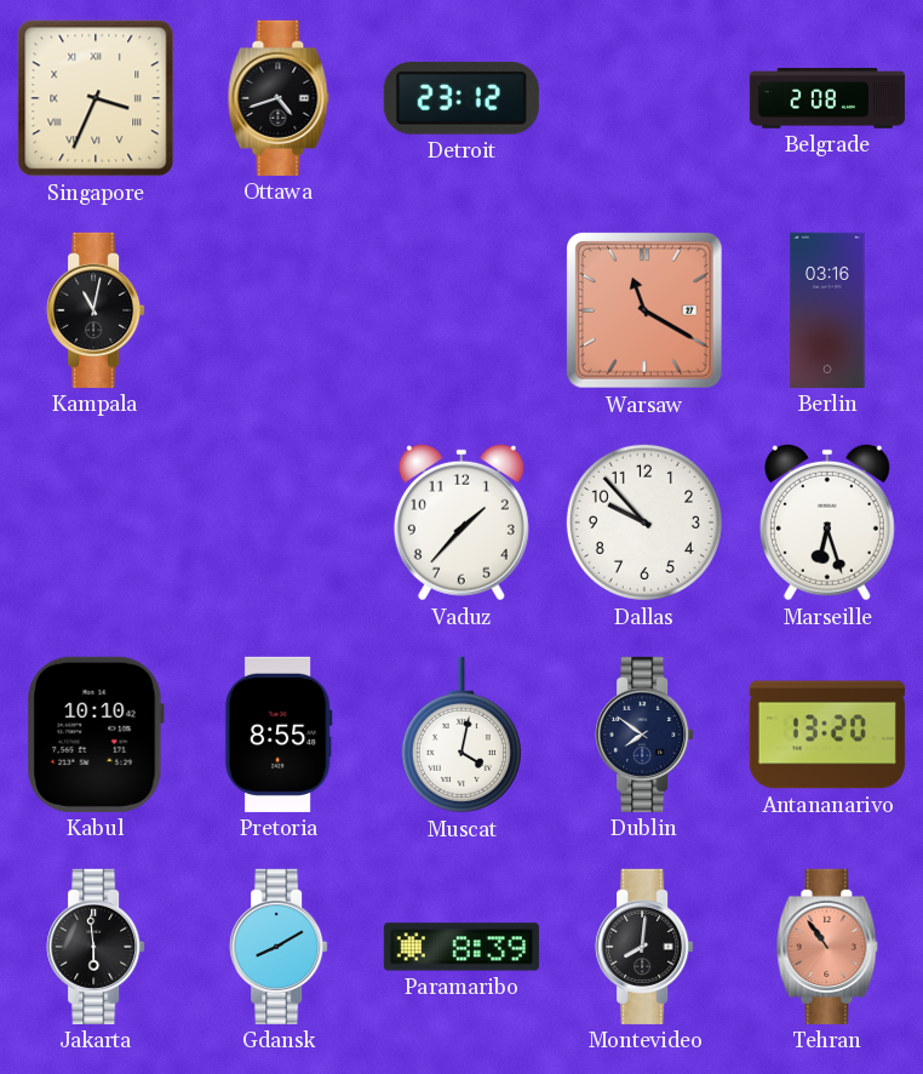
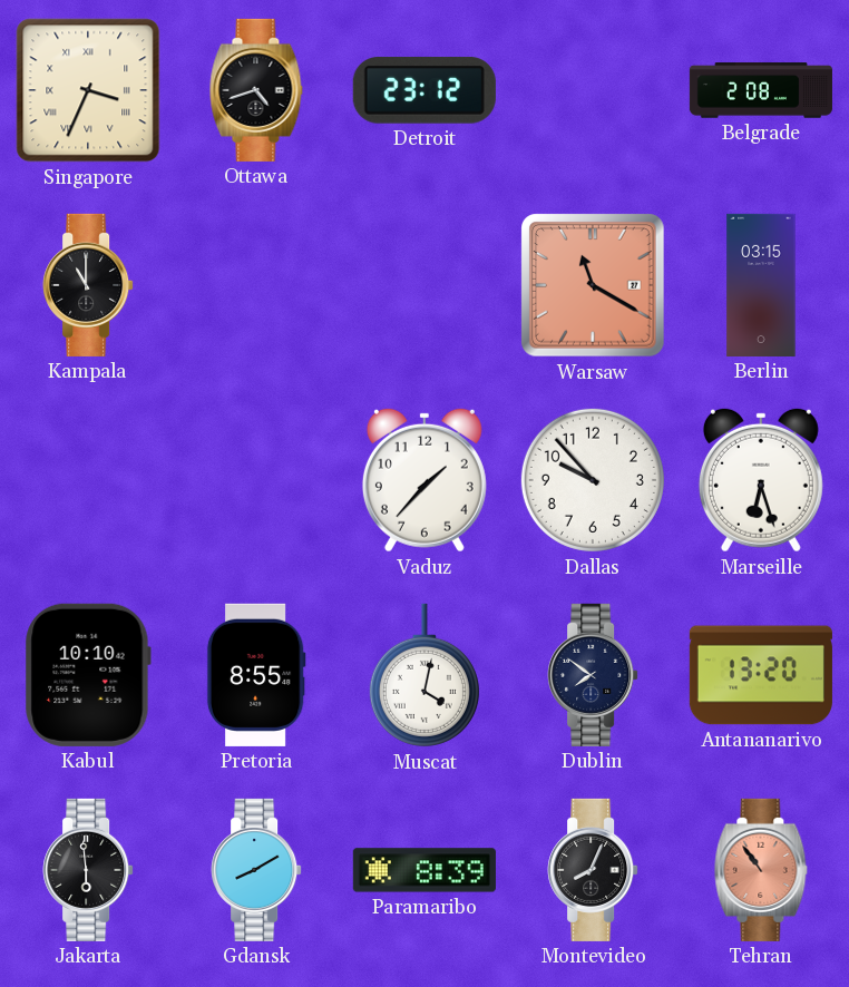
Kampala: 11:02 -> 11:00
Berlin: 03:16 -> 03:15
Montevideo: 8:01 -> 8:04
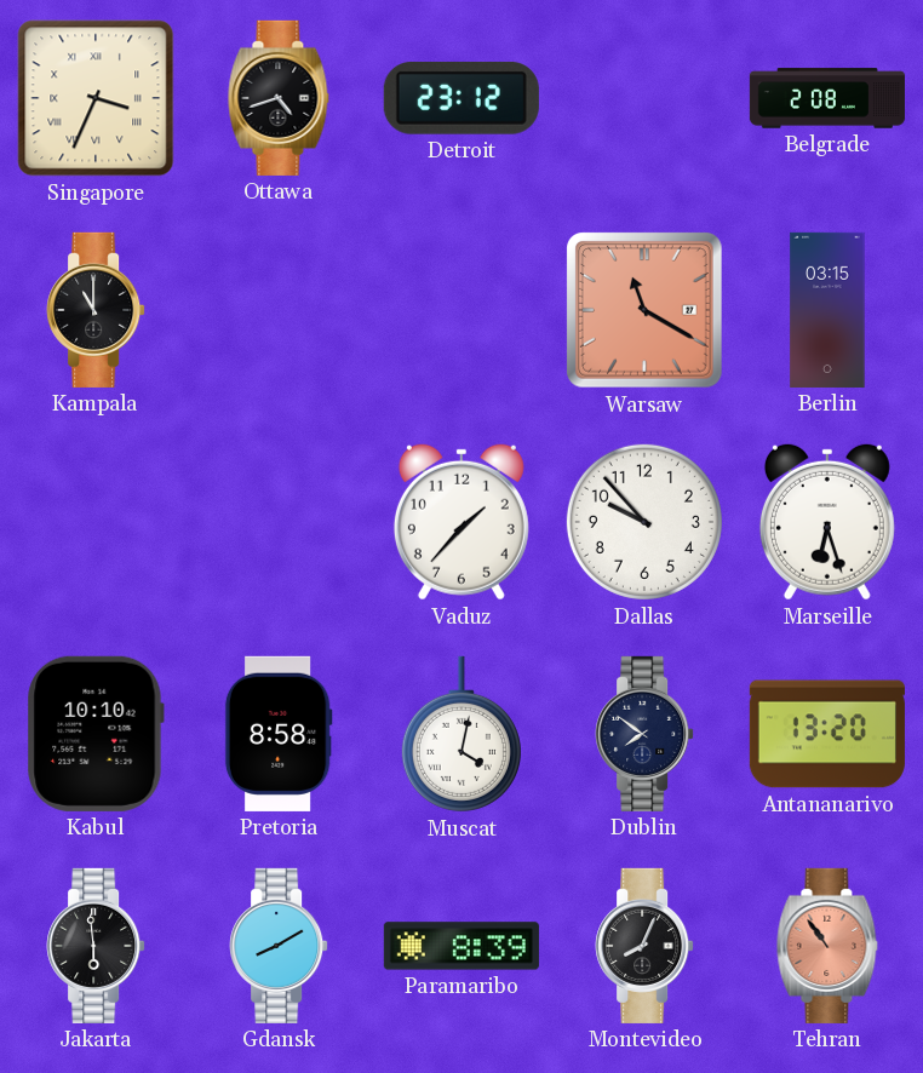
Pretoria: 8:55 -> 8:58
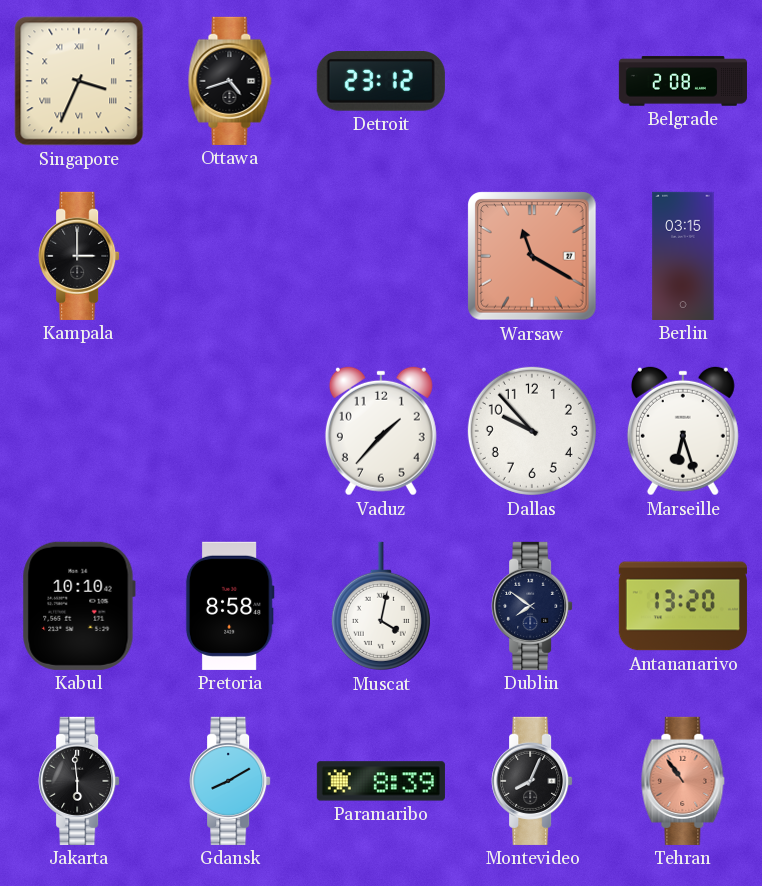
Kampala: 11:00 -> 3:00
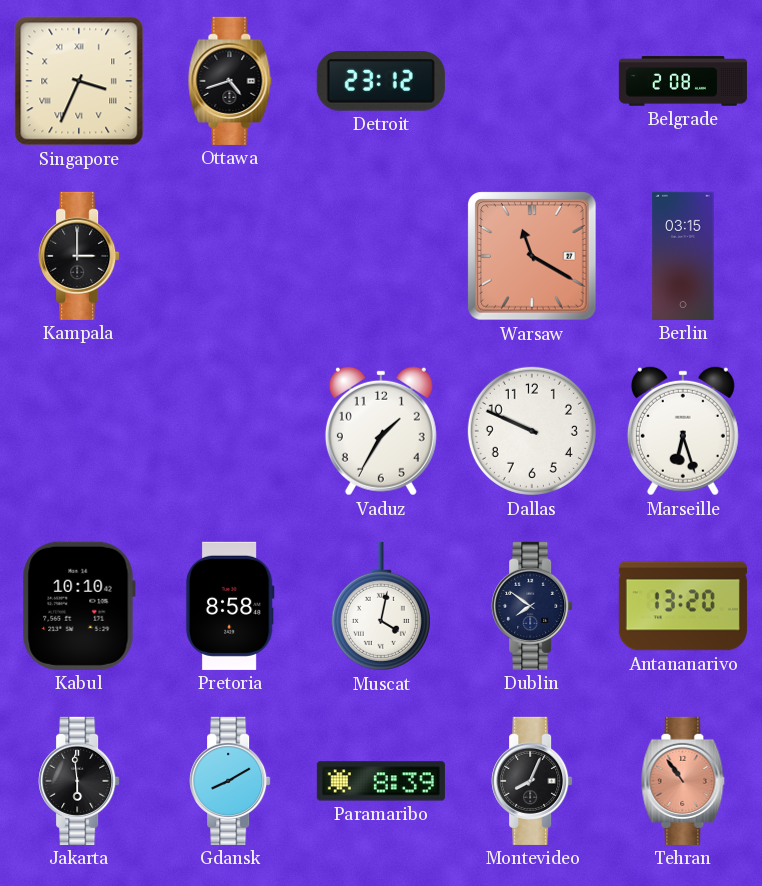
Vaduz: 1:37 -> 1:35
Dallas: 9:53 -> 9:49
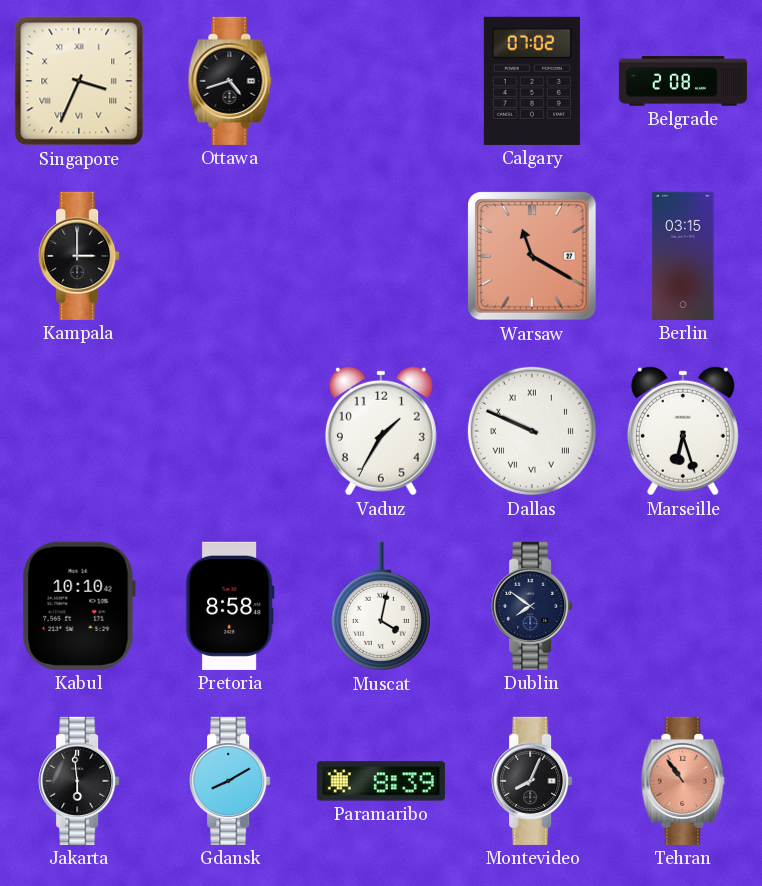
Detroit: 23:12 -> none
Calgary: none -> 07:02
Dallas numerals: Arabic -> Roman
Antananarivo: 13:20 -> none
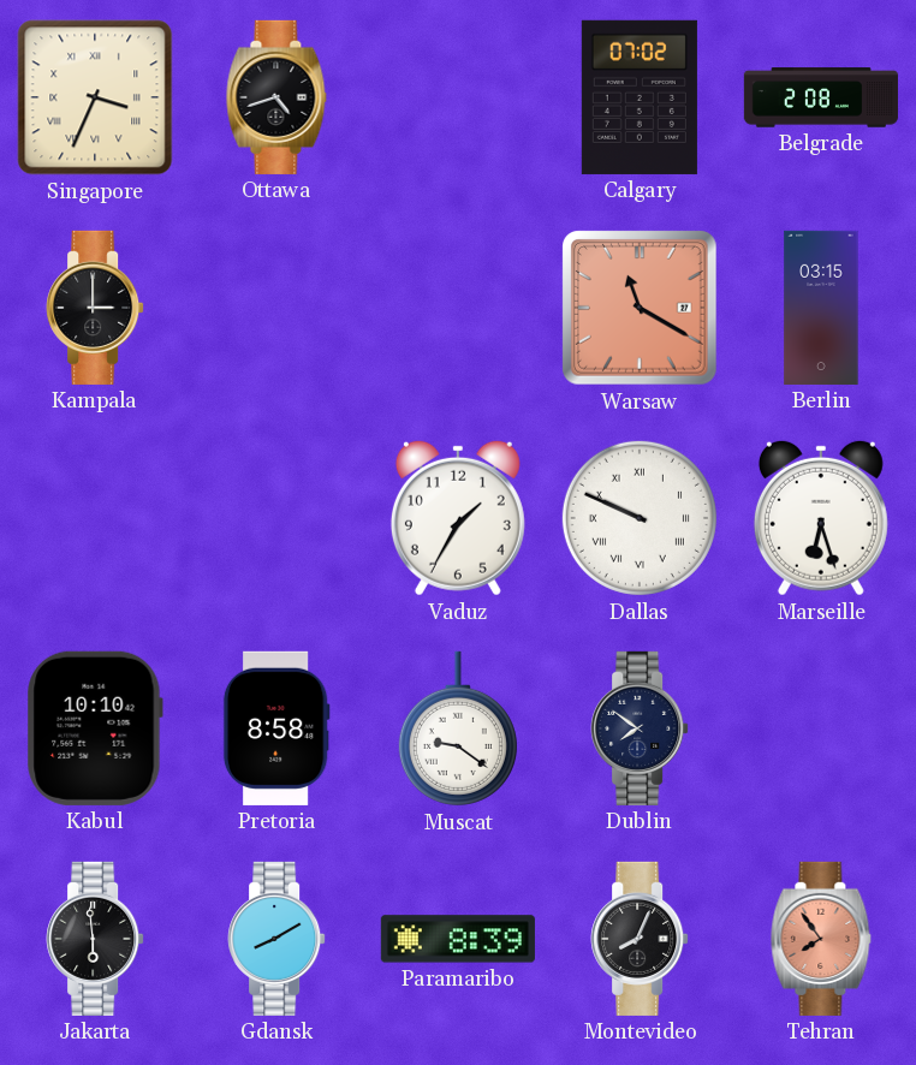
Muscat: 4:02 -> 9:21
Tehran: 10:54 -> 7:54
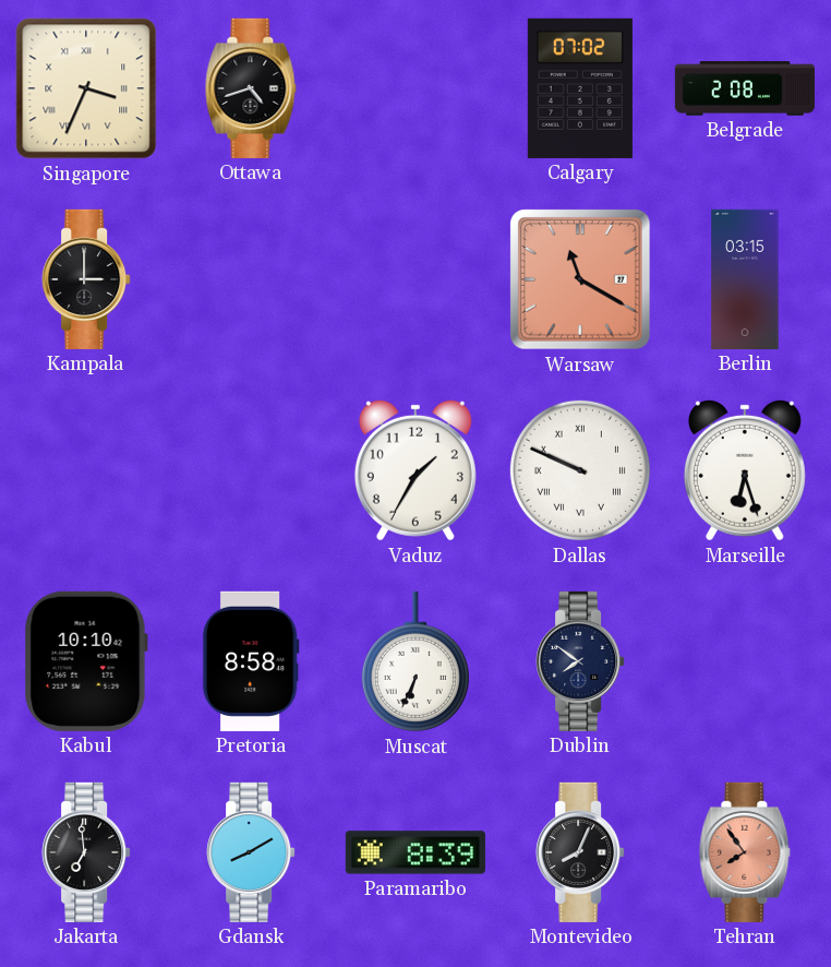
Muscat: 9:21 -> 6:34
Jakarta: 5:59 -> 6:59
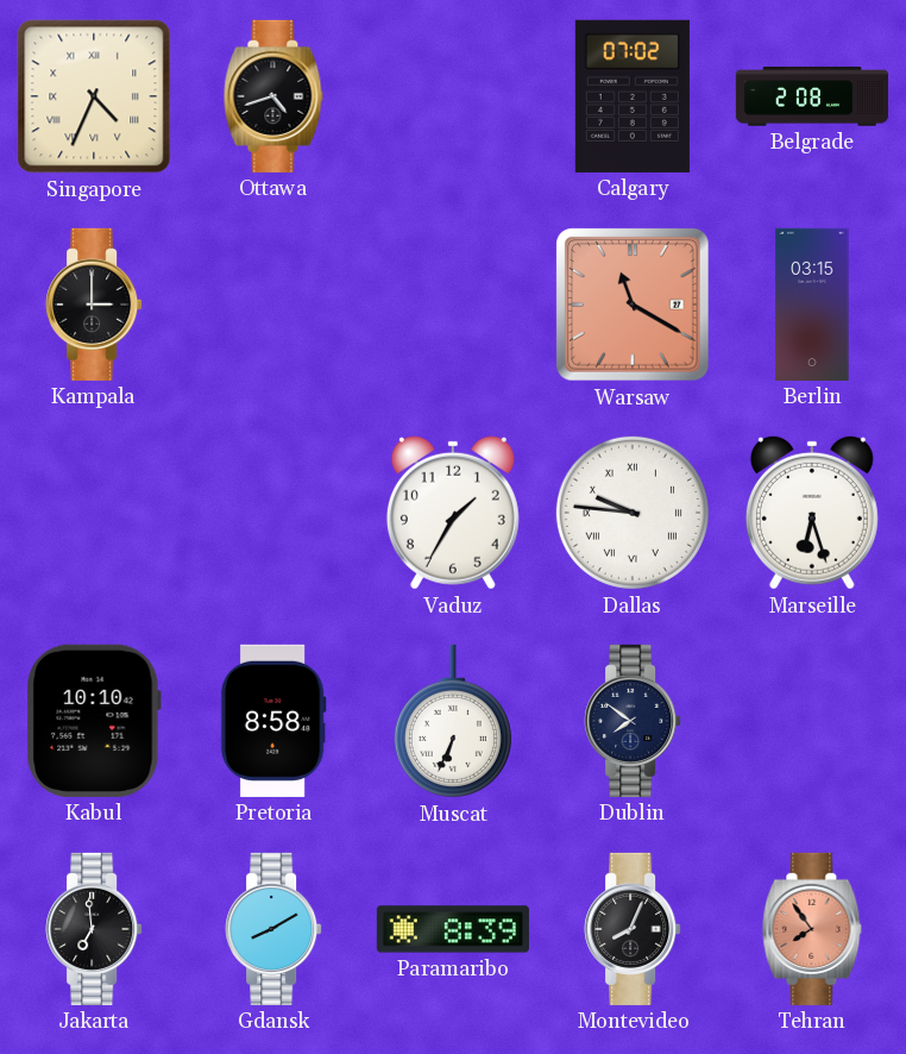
Singapore: 3:34 -> 4:34
Dallas: 9:49 -> 9:46
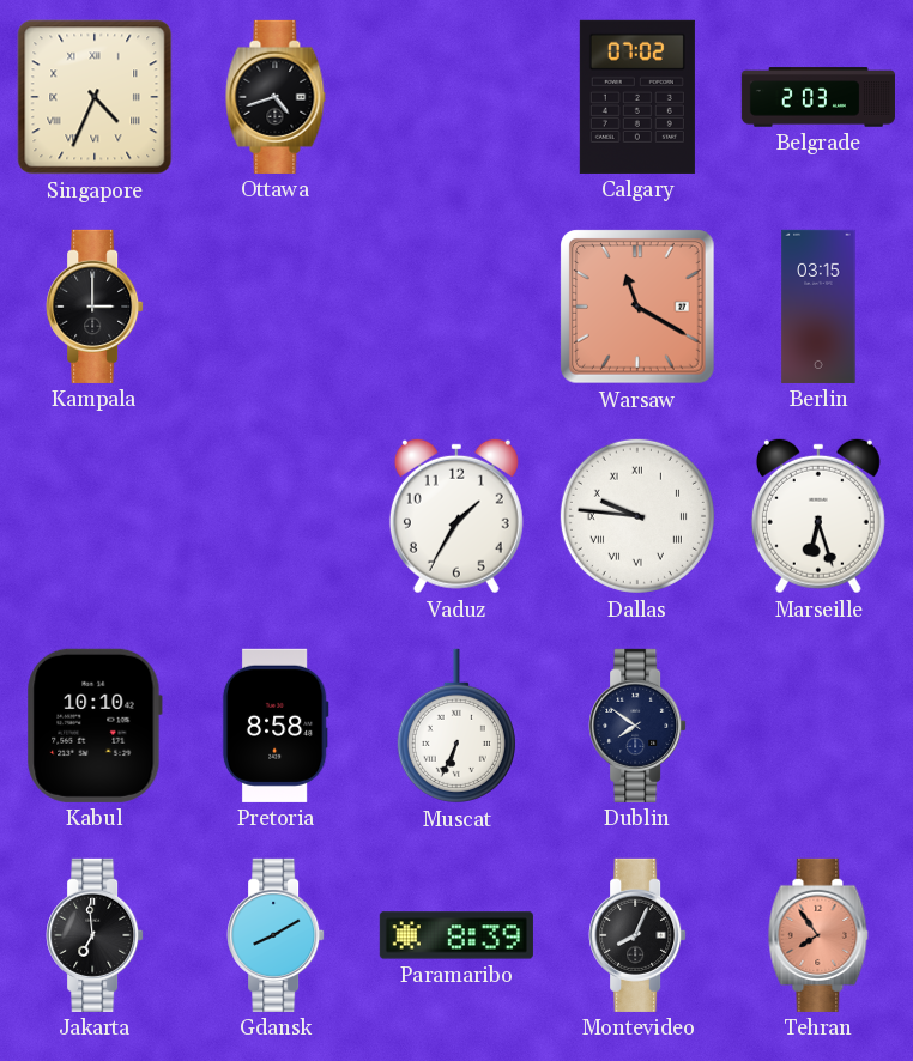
Belgrade: 2:08 -> 2:03
